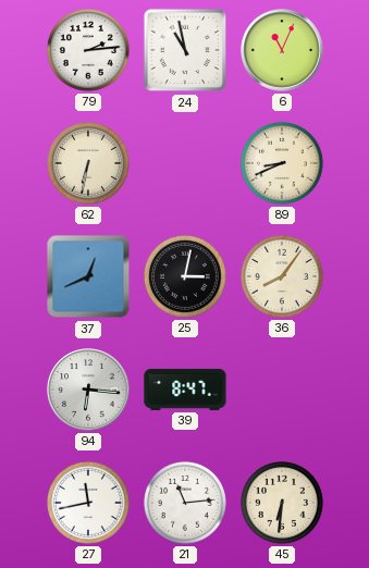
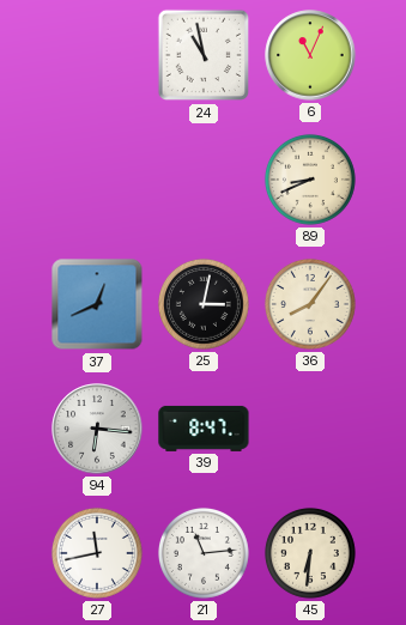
79: 2:14 -> none
62: 6:32 -> none
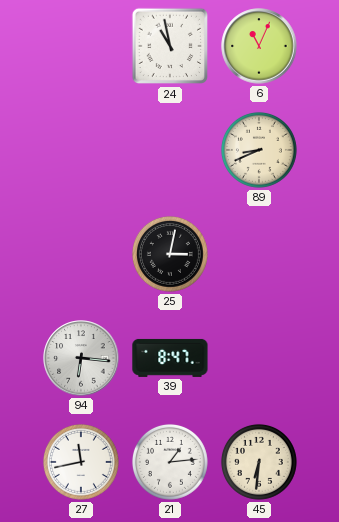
37: 12:41 -> none
36: 8:06 -> none
21: 11:14 -> 1:14
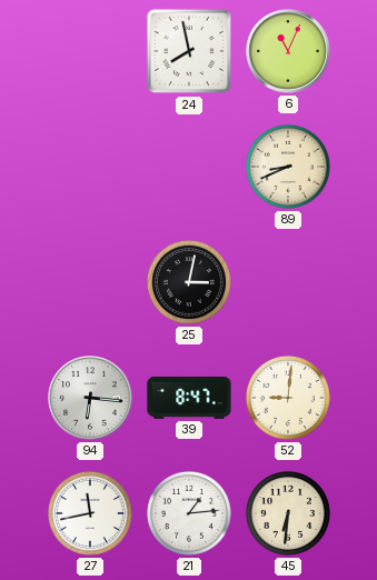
24: 10:58 -> 7:58
52: none -> 9:01
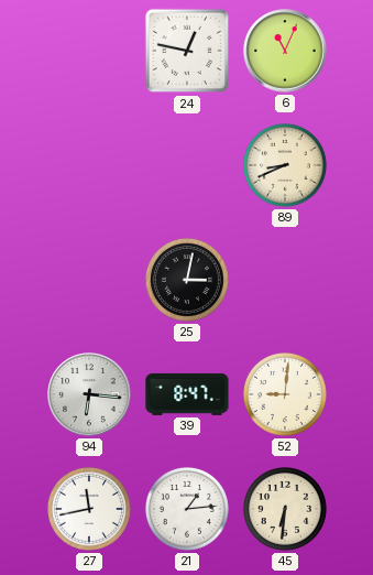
24: 7:58 -> 12:47
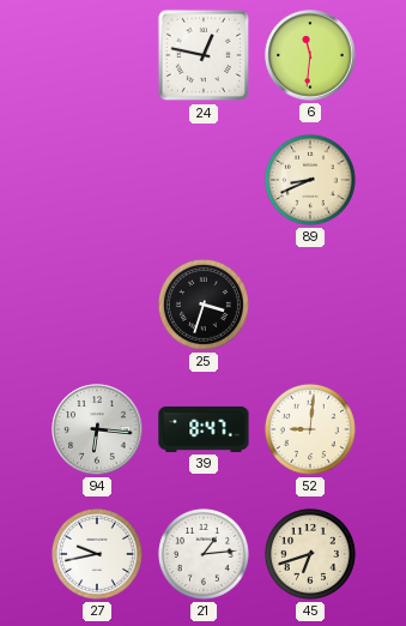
6: 11:04 -> 11:31
25: 3:02 -> 3:33
27: 11:43 -> 9:43
45: 6:31 -> 6:42
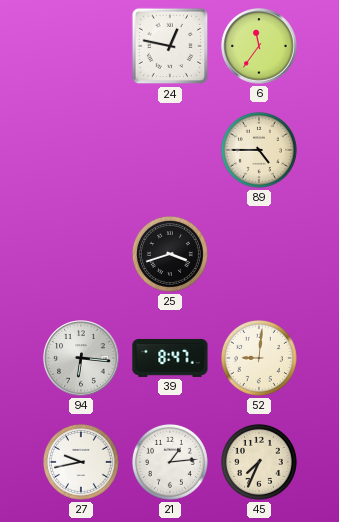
6: 11:31 -> 11:36
89: 8:41 -> 4:45
25: 3:33 -> 3:42
45: 6:42 -> 7:34
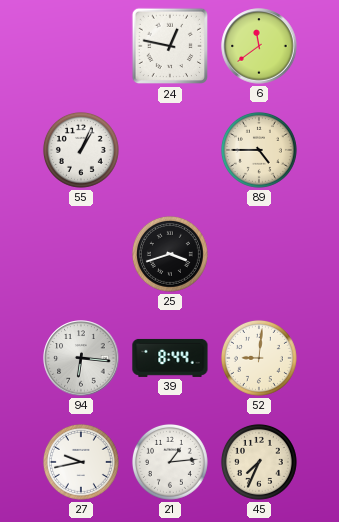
6: 11:36 -> 11:39
55: none -> 1:04
39: 8:47 -> 8:44
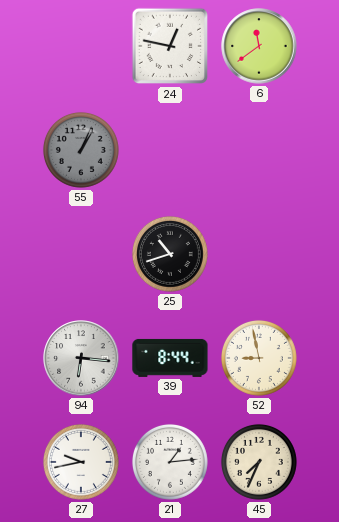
55 dial: white -> grey
89: 4:45 -> none
25: 3:42 -> 10:42
52: 9:01 -> 8:58
